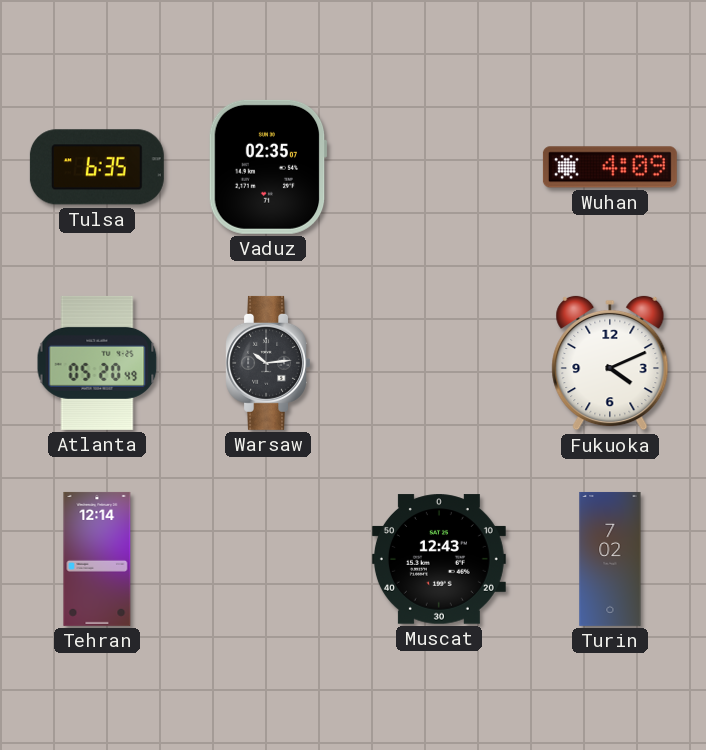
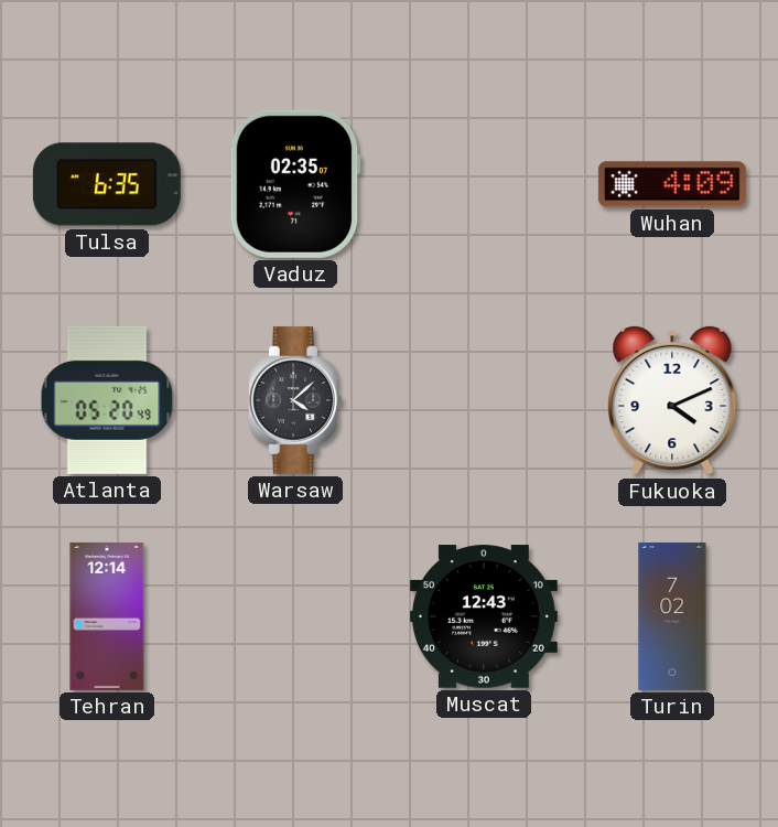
Warsaw: 10:14 -> 4:08
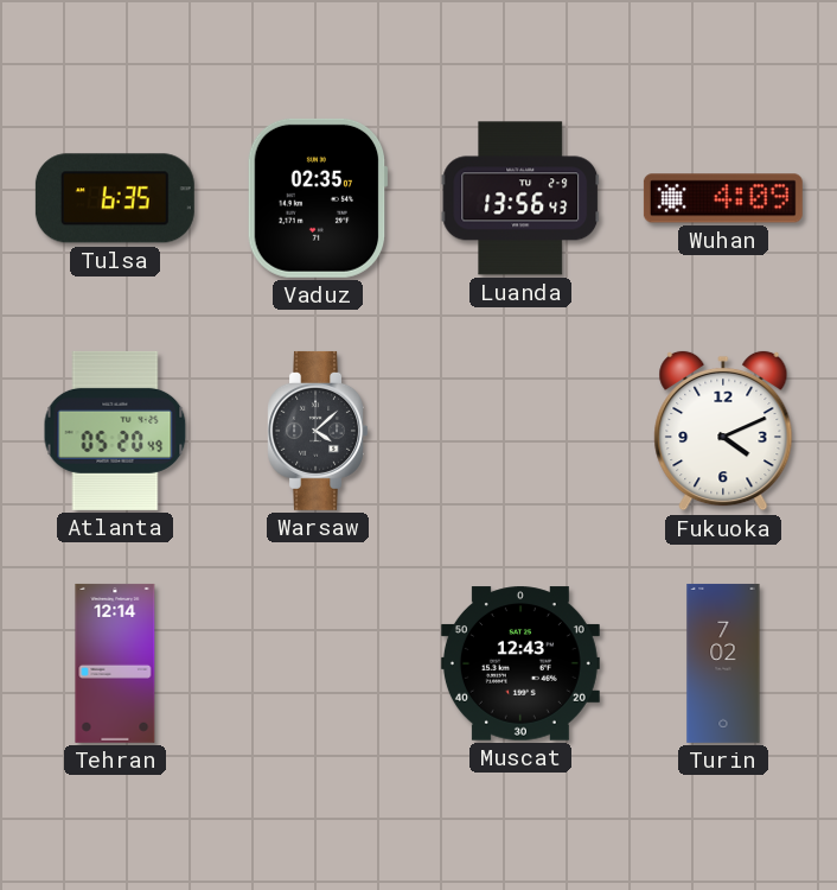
Luanda: none -> 13:56
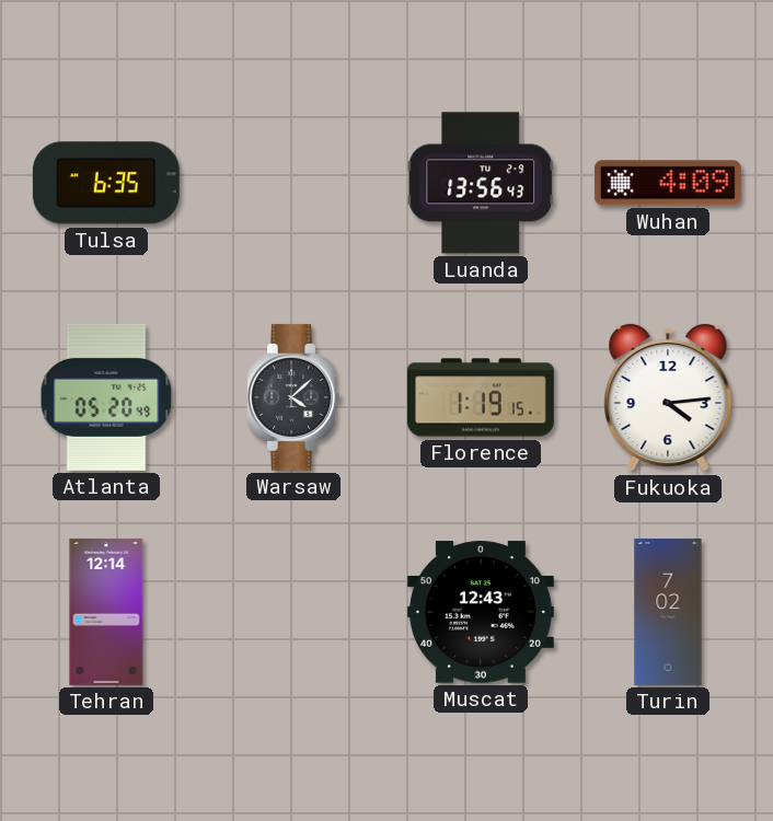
Vaduz: 02:35 -> none
Florence: none -> 1:19
Fukuoka: 4:11 -> 4:14
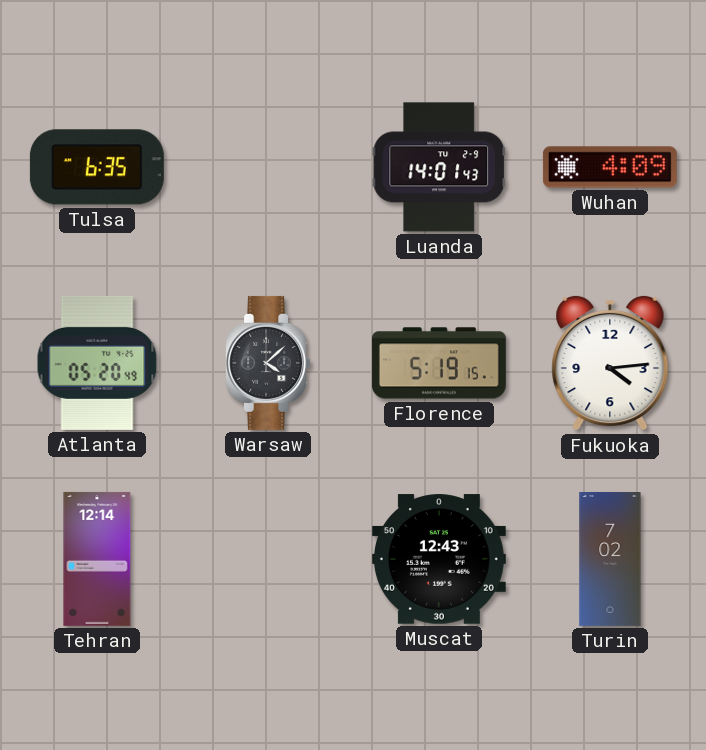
Luanda: 13:56 -> 14:01
Florence: 1:19 -> 5:19
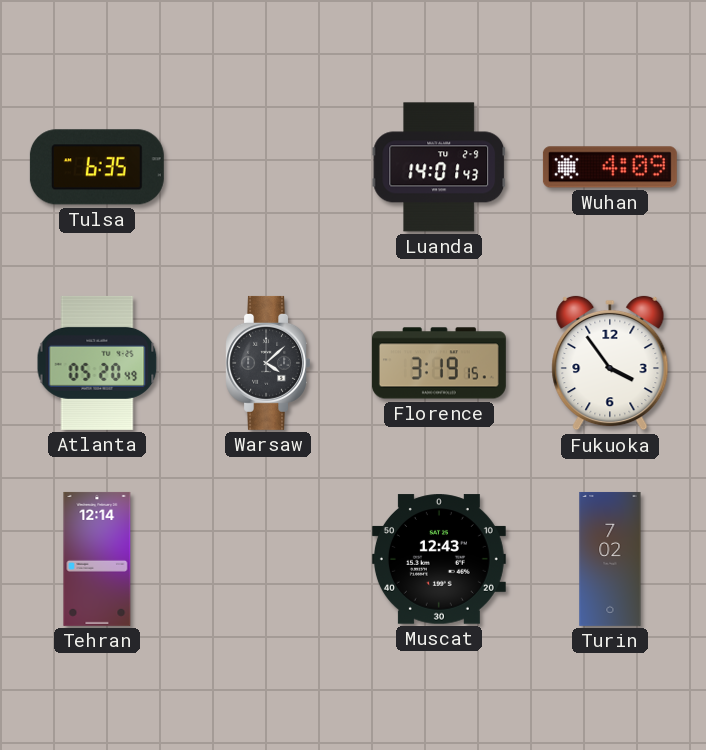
Florence: 5:19 -> 3:19
Fukuoka: 4:14 -> 3:54
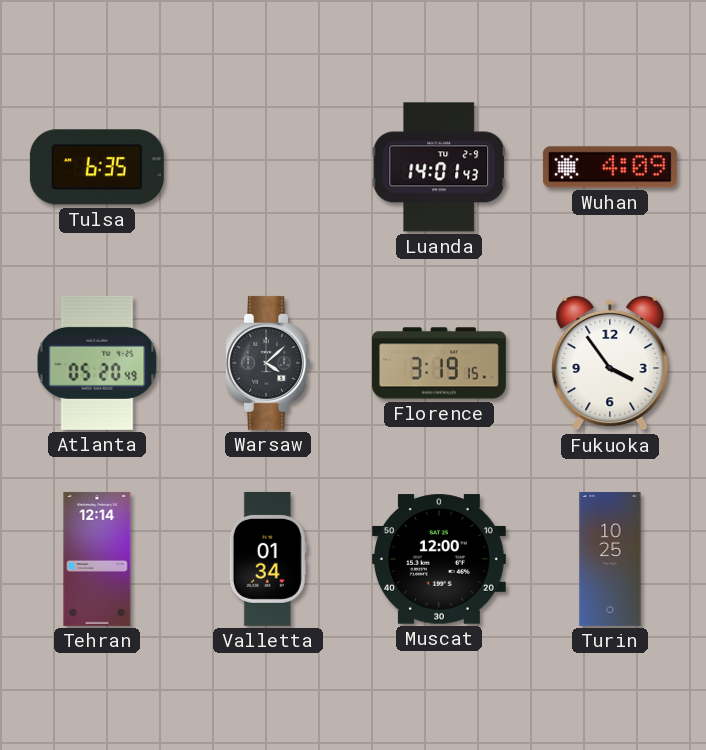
Valletta: none -> 01:34
Muscat: 12:43 -> 12:00
Turin: 7:02 -> 10:25
